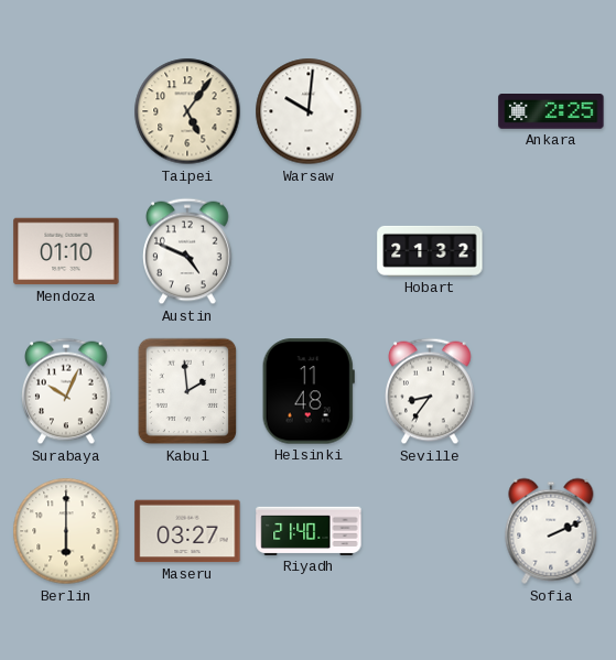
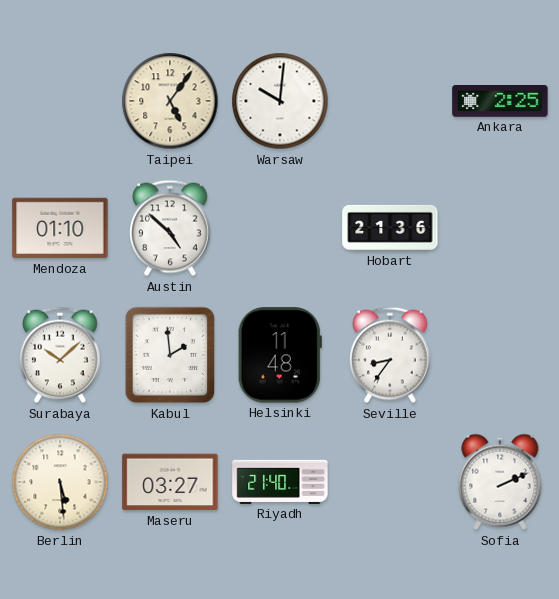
Austin: 4:49 -> 4:52
Hobart: 21:32 -> 21:36
Surabaya: 10:04 -> 10:08
Berlin: 6:00 -> 5:29
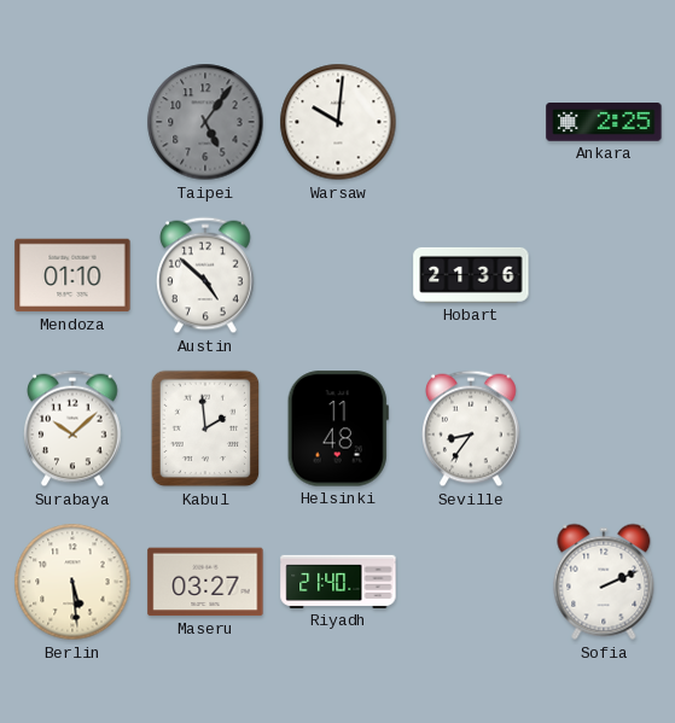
Taipei dial: cream -> grey
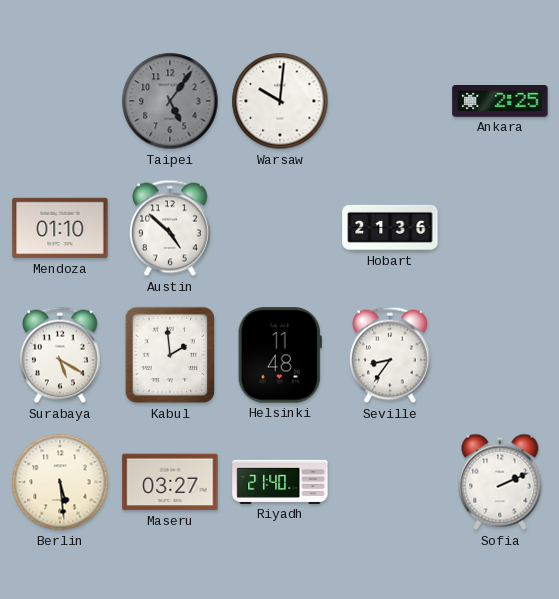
Surabaya: 10:08 -> 5:20
